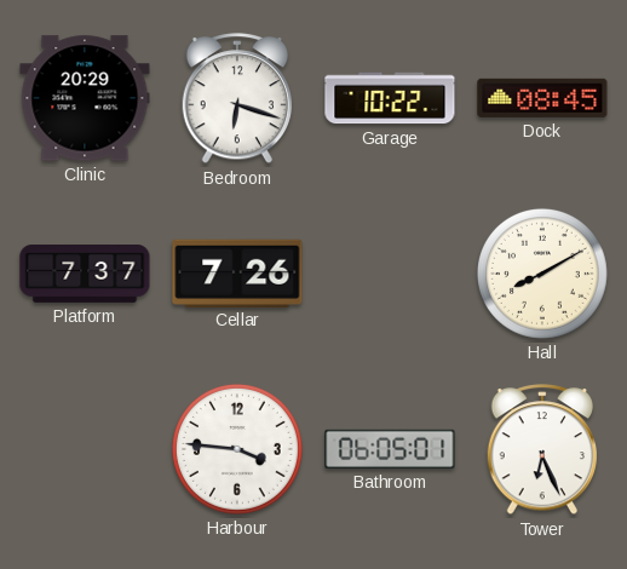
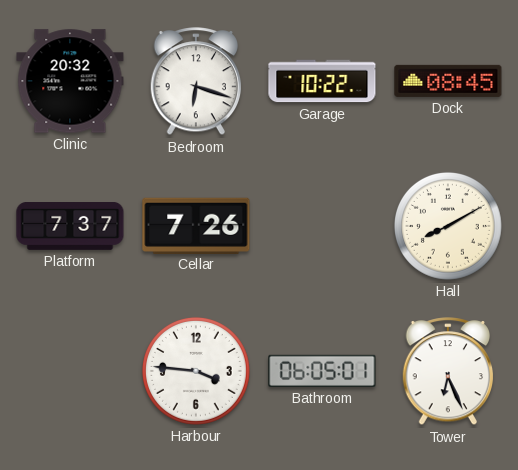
Clinic: 20:29 -> 20:32
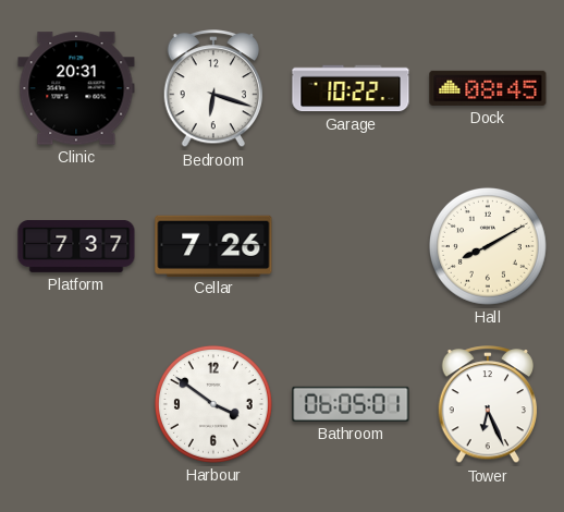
Clinic: 20:32 -> 20:31
Harbour: 3:46 -> 3:51
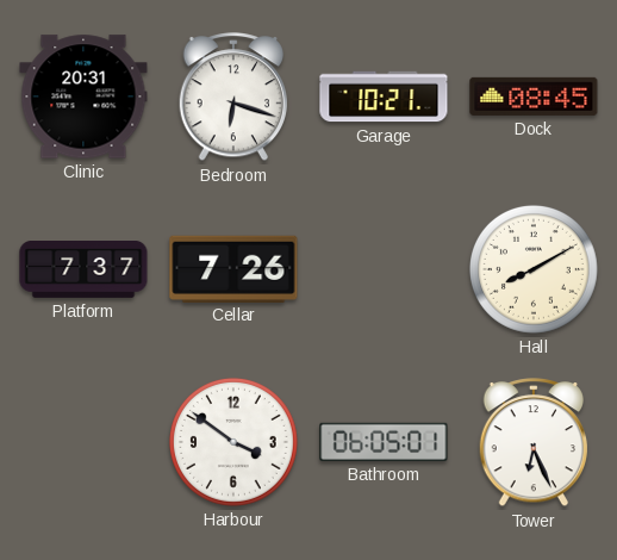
Garage: 10:22 -> 10:21
